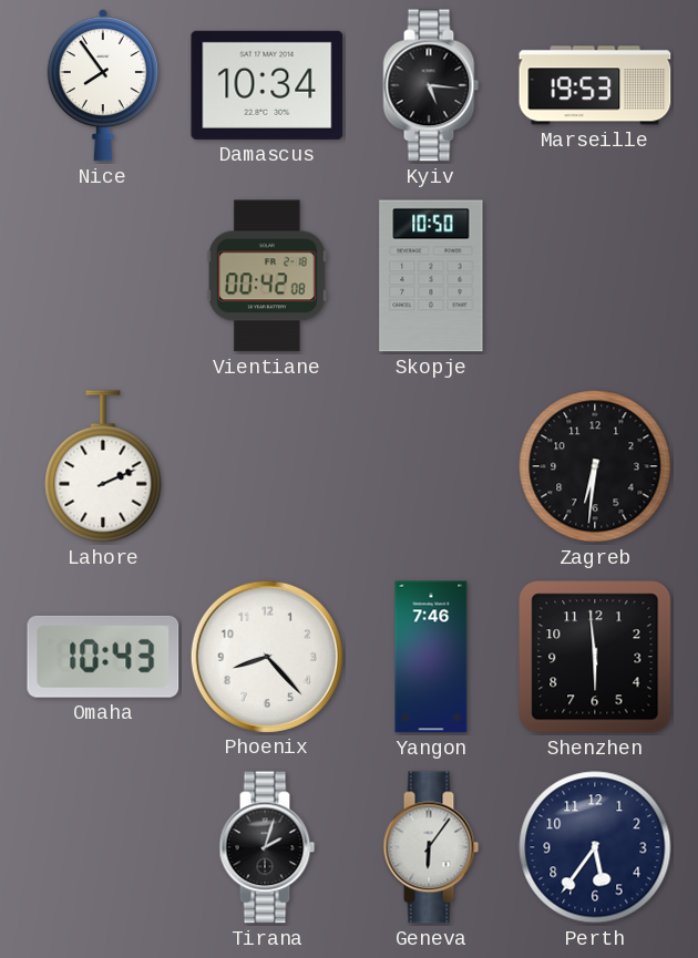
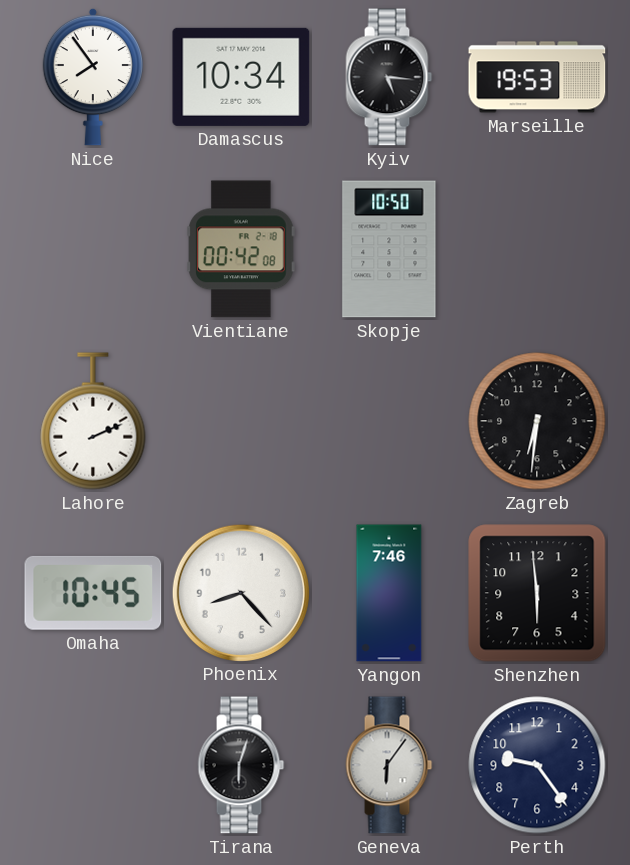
Omaha: 10:43 -> 10:45
Tirana: 2:03 -> 6:03
Perth: 5:36 -> 9:24
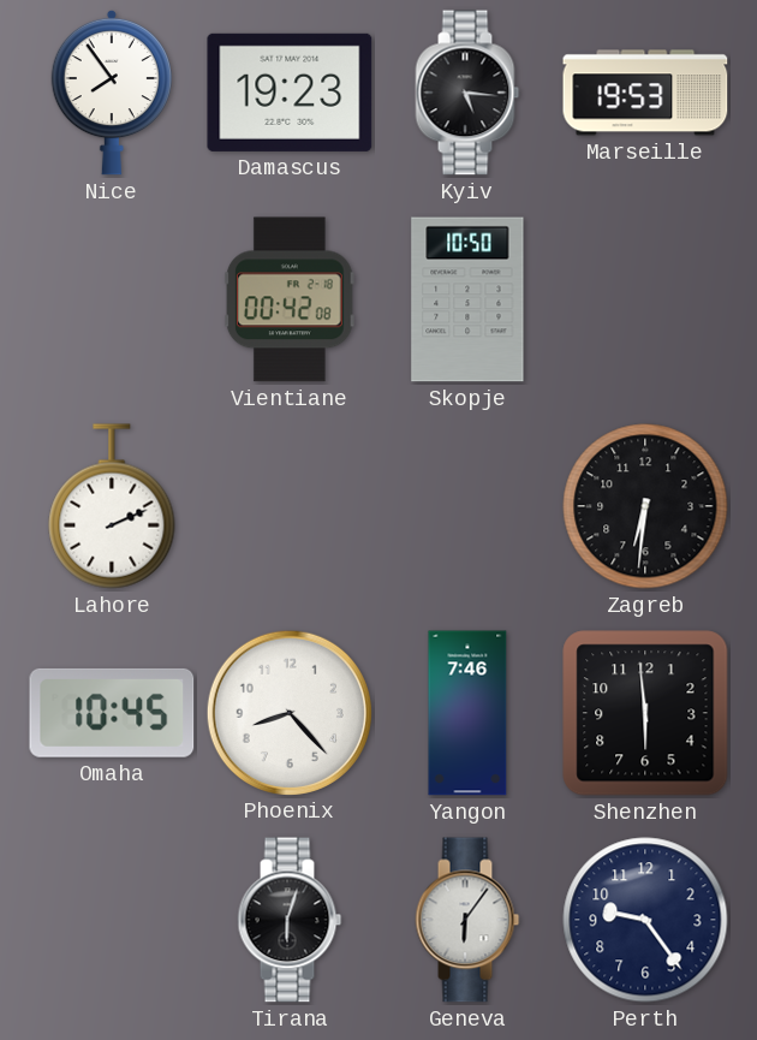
Damascus: 10:34 -> 19:23
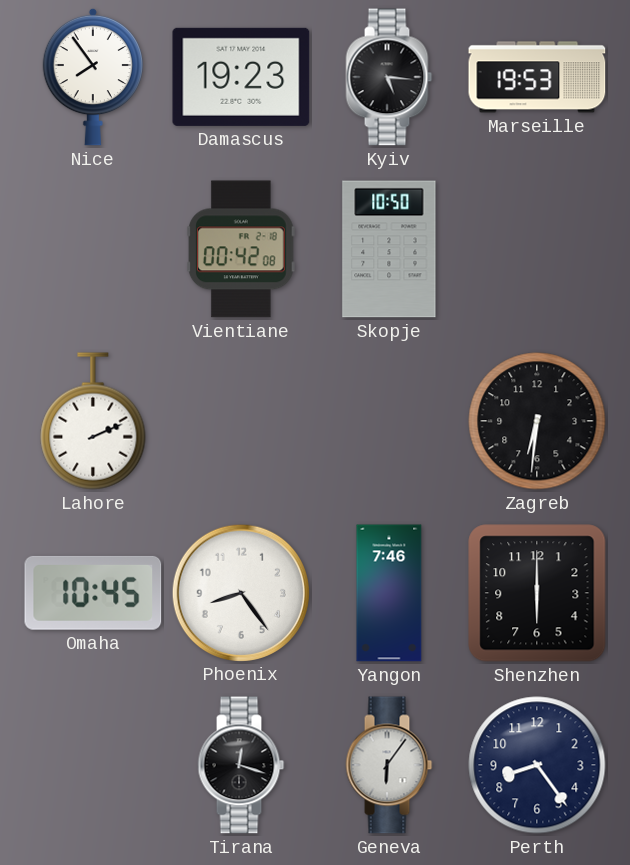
Phoenix: 8:23 -> 8:24
Shenzhen: 5:59 -> 6:00
Tirana: 6:03 -> 12:18
Perth: 9:24 -> 8:24
